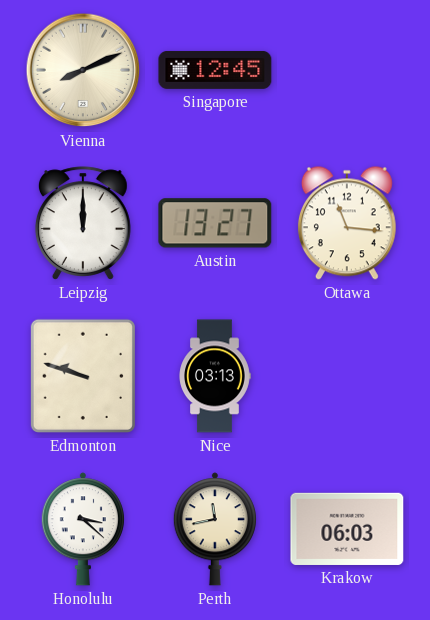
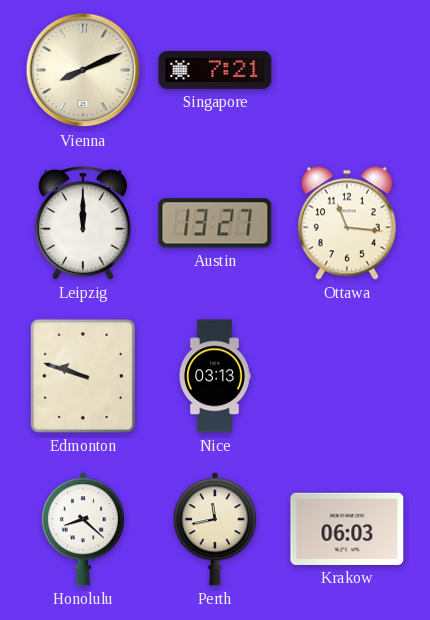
Singapore: 12:45 -> 7:21
Honolulu: 3:22 -> 8:22
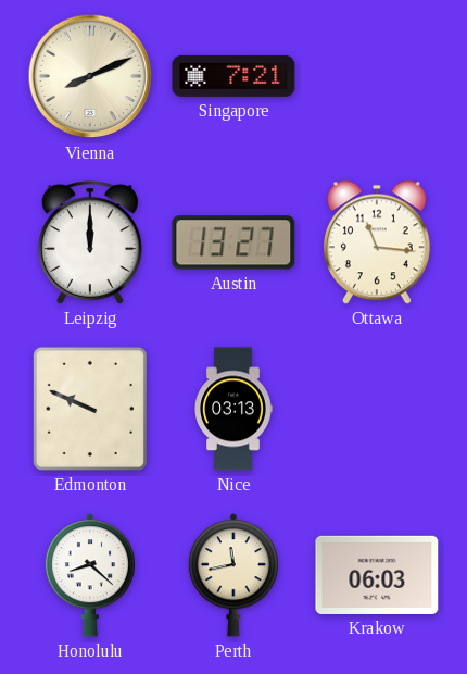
Edmonton: 9:48 -> 9:49
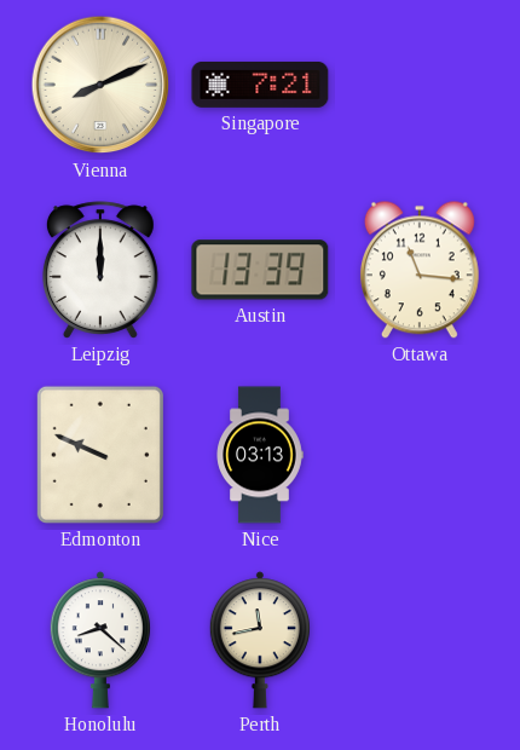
Austin: 13:27 -> 13:39
Krakow: 06:03 -> none
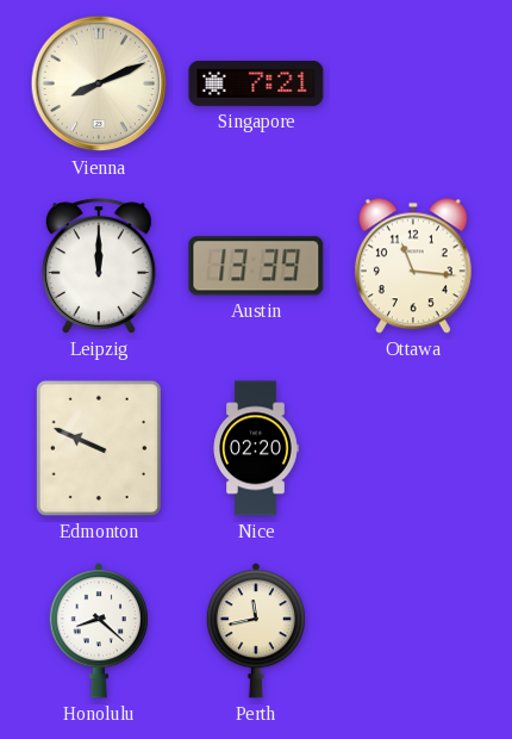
Nice: 03:13 -> 02:20
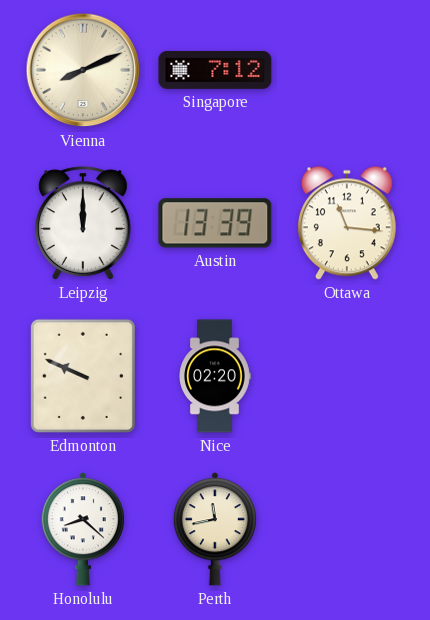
Singapore: 7:21 -> 7:12
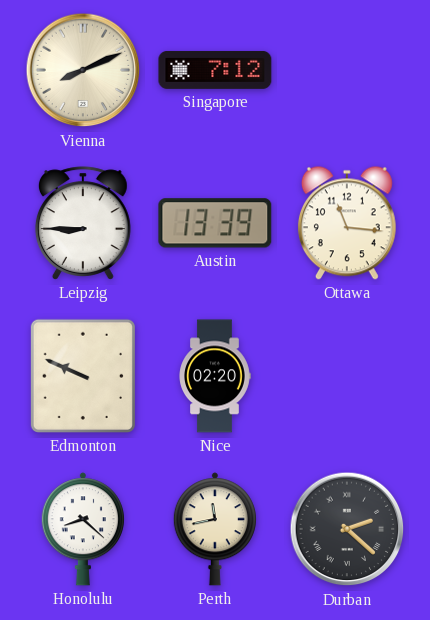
Leipzig: 12:00 -> 8:45
Durban: none -> 2:22
